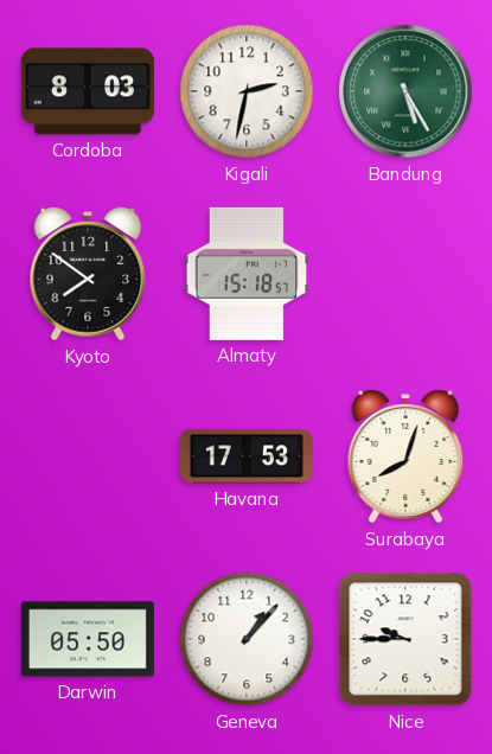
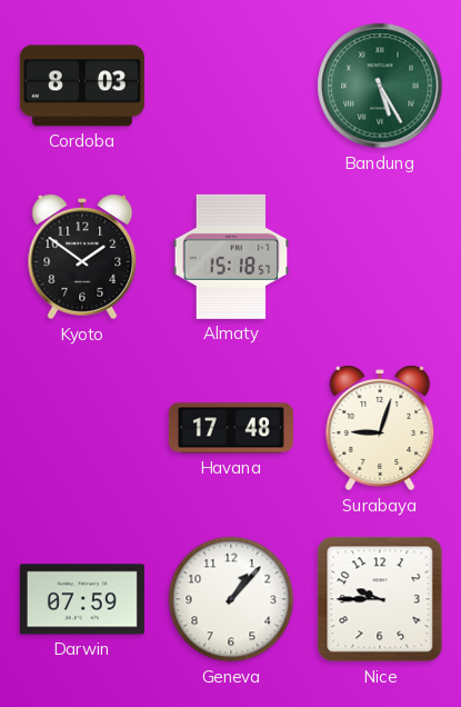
Kigali: 2:32 -> none
Kyoto: 7:51 -> 1:51
Havana: 17:53 -> 17:48
Surabaya: 8:03 -> 9:03
Darwin: 05:50 -> 07:59
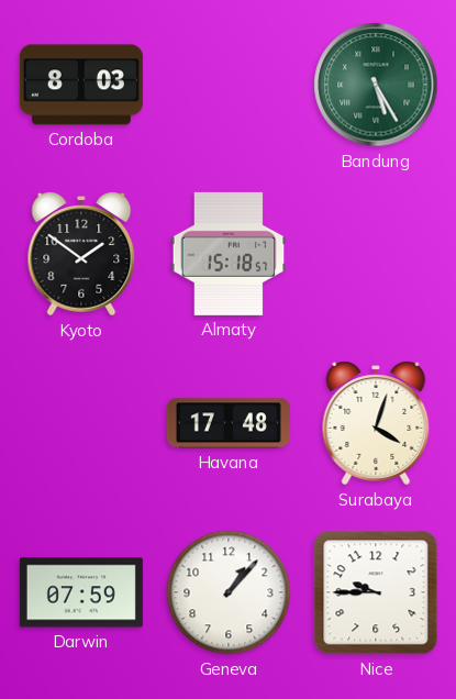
Surabaya: 9:03 -> 4:03
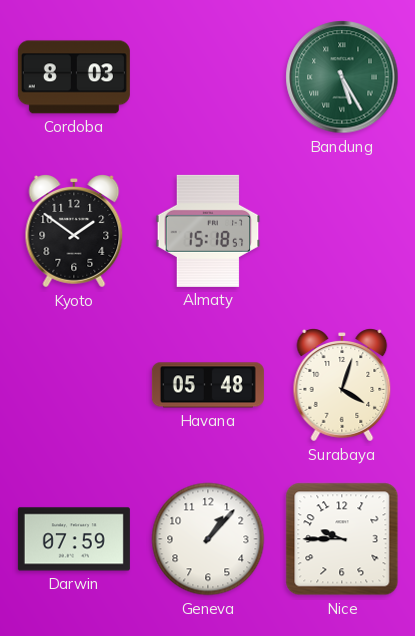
Havana: 17:48 -> 05:48
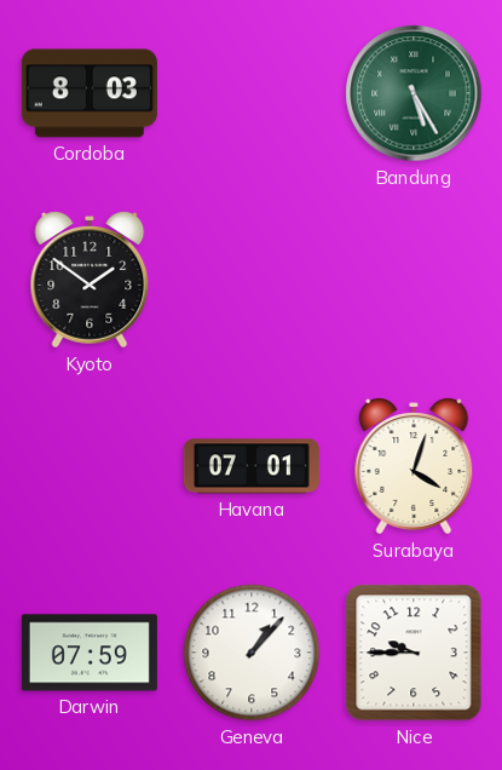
Almaty: 15:18 -> none
Havana: 05:48 -> 07:01
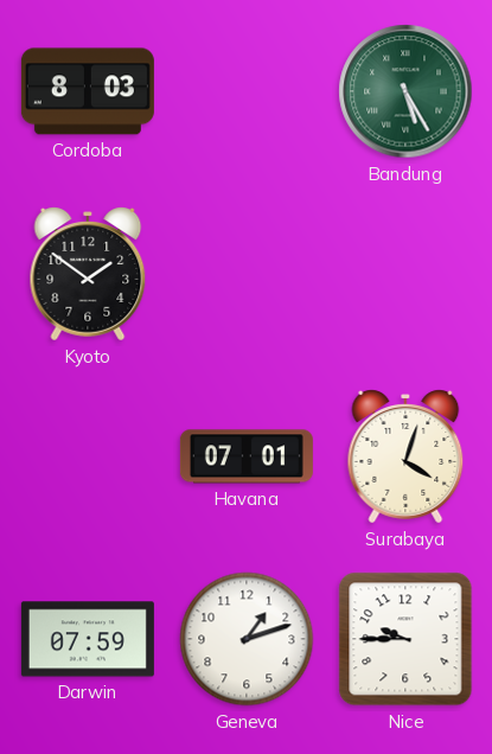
Geneva: 1:07 -> 1:12
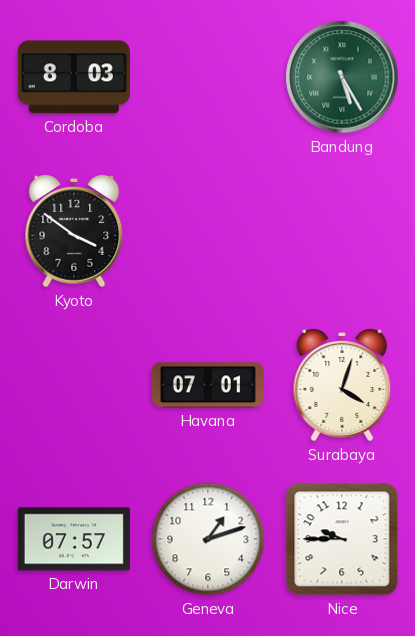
Kyoto: 1:51 -> 3:51
Darwin: 07:59 -> 07:57
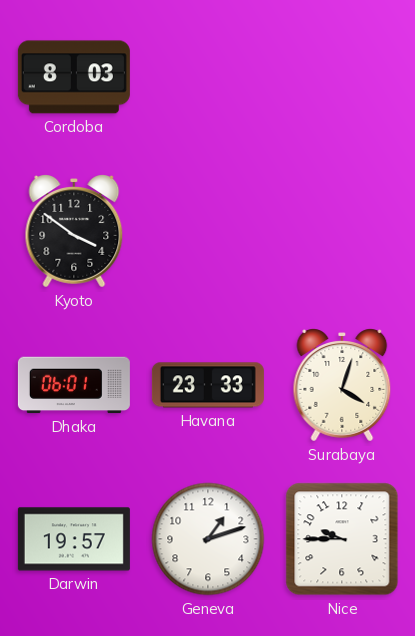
Bandung: 5:25 -> none
Dhaka: none -> 06:01
Havana: 07:01 -> 23:33
Darwin: 07:57 -> 19:57
